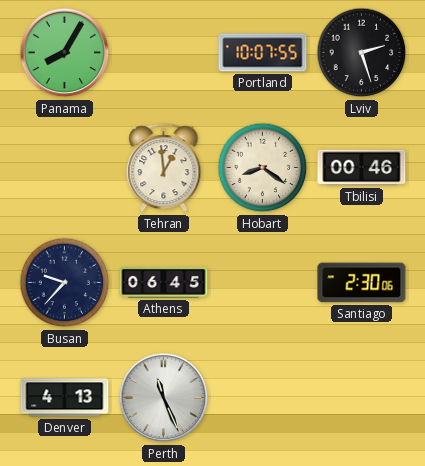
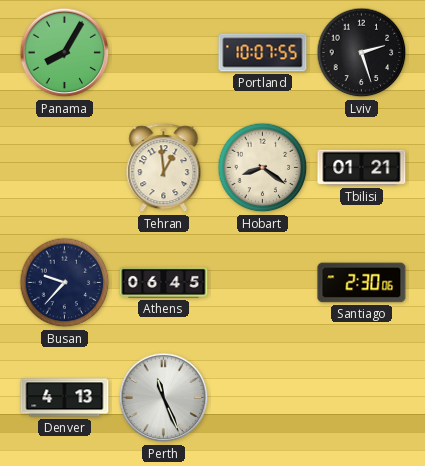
Tbilisi: 00:46 -> 01:21
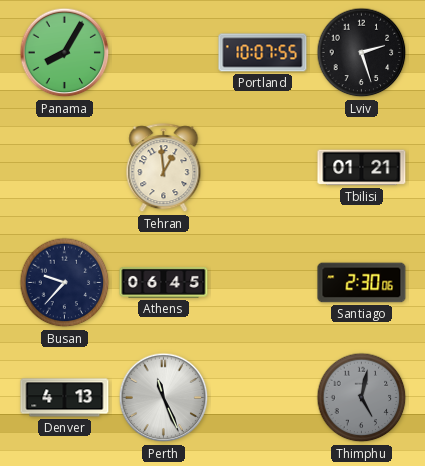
Hobart: 8:21 -> none
Thimphu: none -> 5:02
